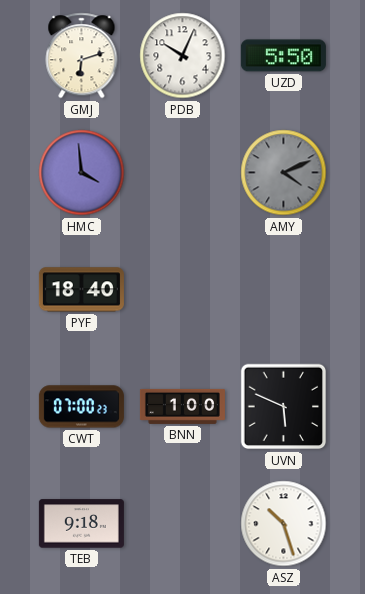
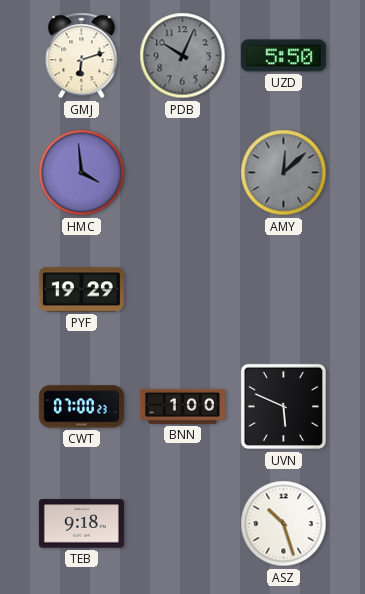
PDB dial: white -> grey
AMY: 4:11 -> 12:08
PYF: 18:40 -> 19:29
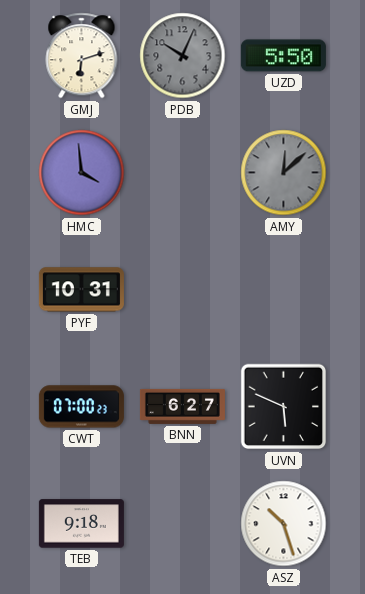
PYF: 19:29 -> 10:31
BNN: 1:00 -> 6:27
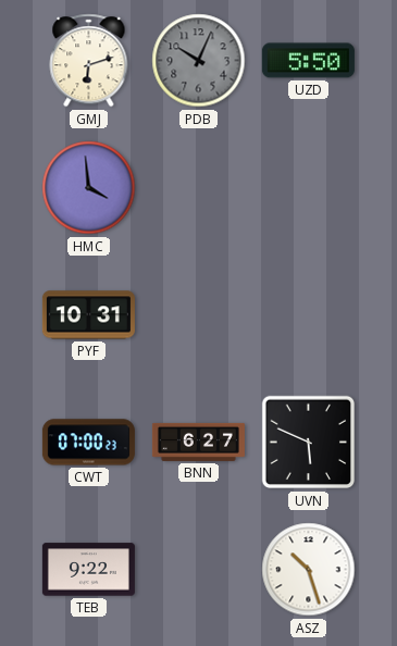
AMY: 12:08 -> none
TEB: 9:18 -> 9:22
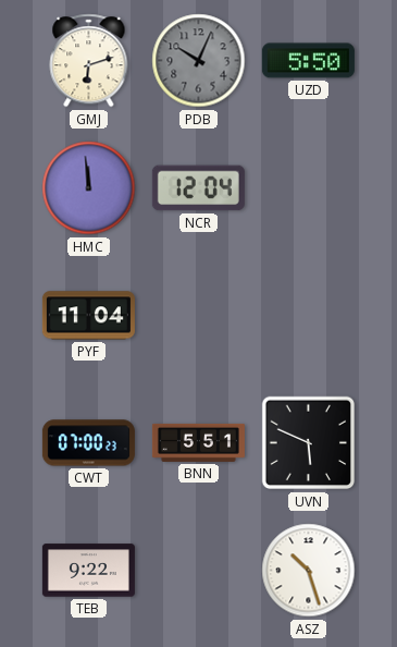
HMC: 3:59 -> 11:59
NCR: none -> 12:04
PYF: 10:31 -> 11:04
BNN: 6:27 -> 5:51
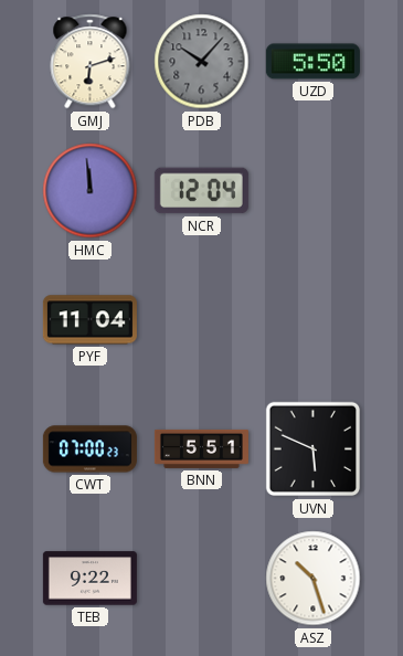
PDB: 10:04 -> 10:07
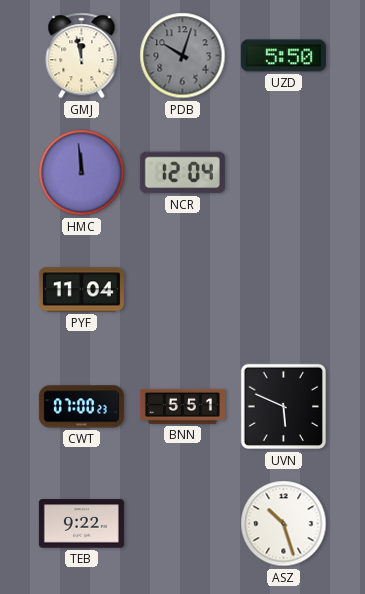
GMJ: 6:12 -> 11:58
PDB: 10:07 -> 10:03
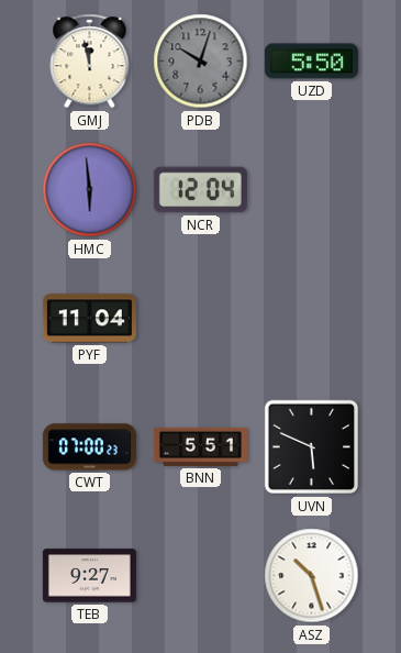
HMC: 11:59 -> 5:59
TEB: 9:22 -> 9:27
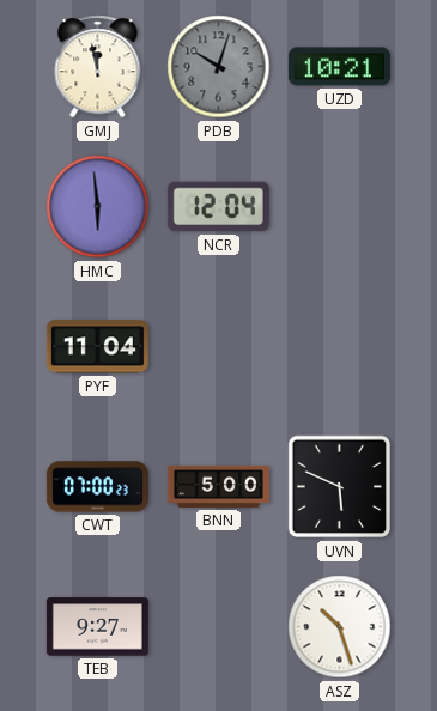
UZD: 5:50 -> 10:21
BNN: 5:51 -> 5:00
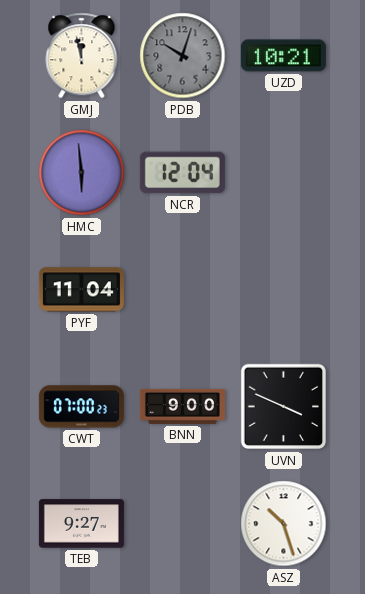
BNN: 5:00 -> 9:00
UVN: 5:49 -> 3:49
